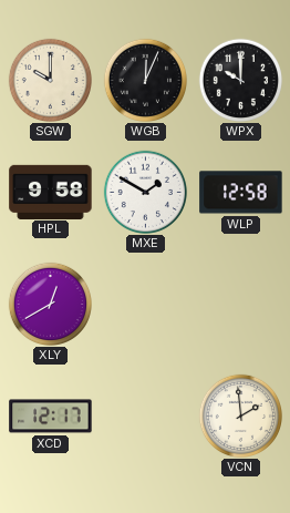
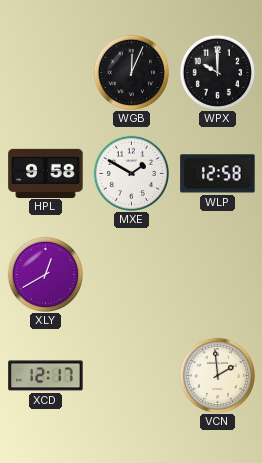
SGW: 10:00 -> none
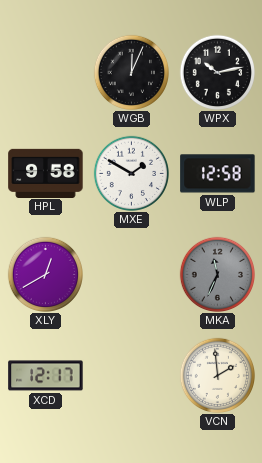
WPX: 10:00 -> 10:13
MKA: none -> 11:34
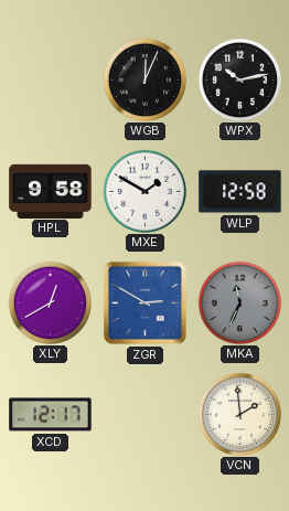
ZGR: none -> 2:50
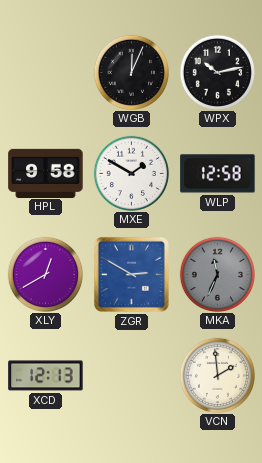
XCD: 12:17 -> 12:13
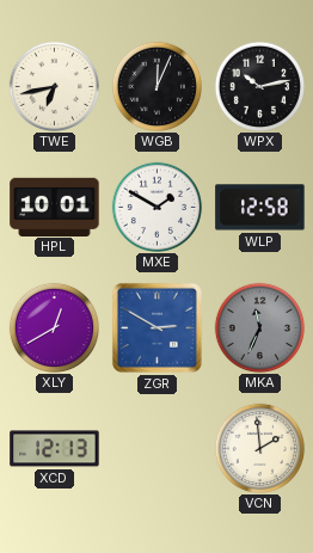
TWE: none -> 6:43
HPL: 9:58 -> 10:01
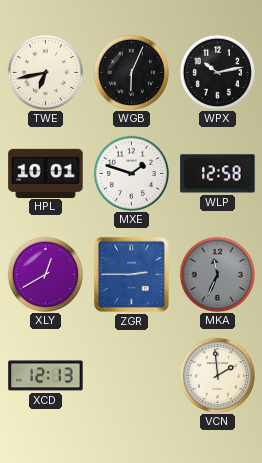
WGB: 12:04 -> 6:04
MXE: 1:50 -> 1:48
ZGR: 2:50 -> 2:45
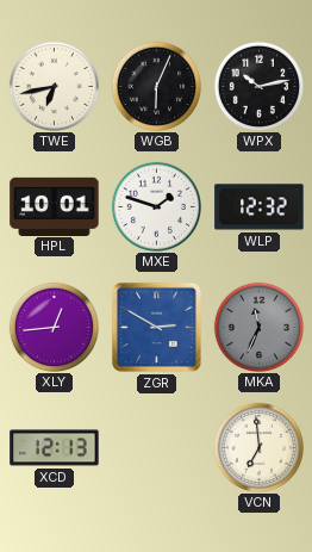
WLP: 12:58 -> 12:32
XLY: 12:40 -> 12:44
ZGR: 2:45 -> 2:50
VCN: 1:59 -> 6:59
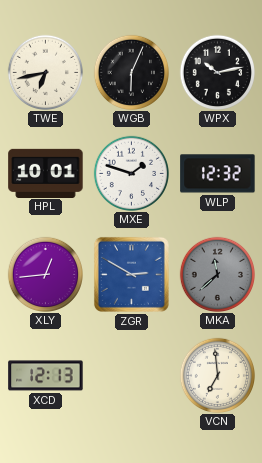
MKA: 11:34 -> 11:38
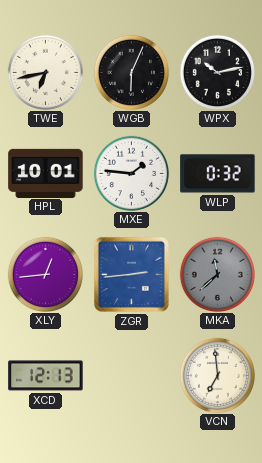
MXE: 1:48 -> 1:46
WLP: 12:32 -> 0:32
ZGR: 2:50 -> 2:44
